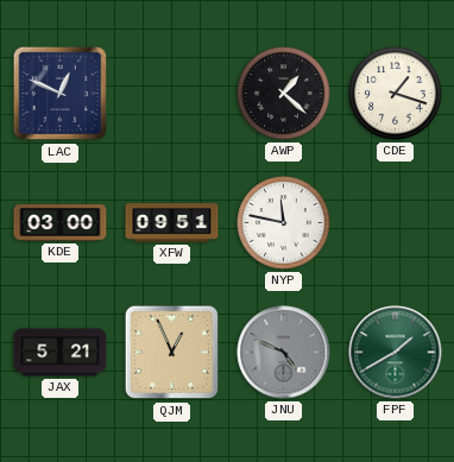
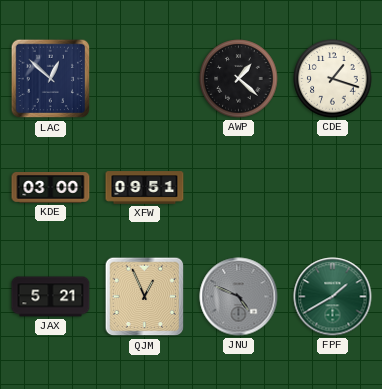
LAC: 12:49 -> 12:52
NYP: 11:47 -> none
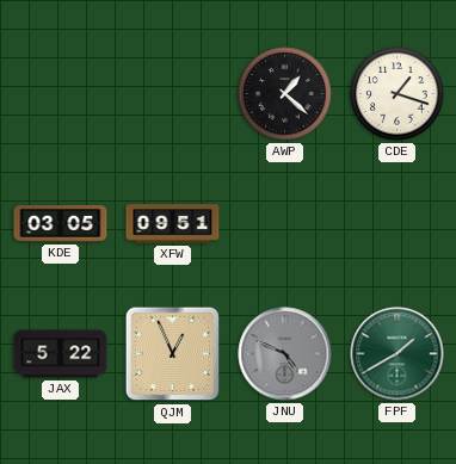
LAC: 12:52 -> none
KDE: 03:00 -> 03:05
JAX: 5:21 -> 5:22
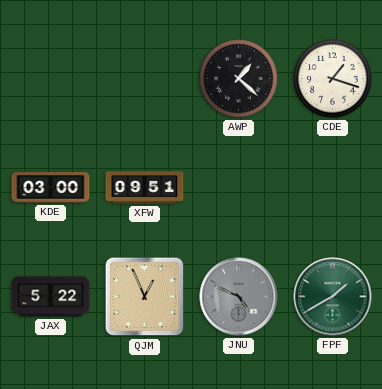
KDE: 03:05 -> 03:00
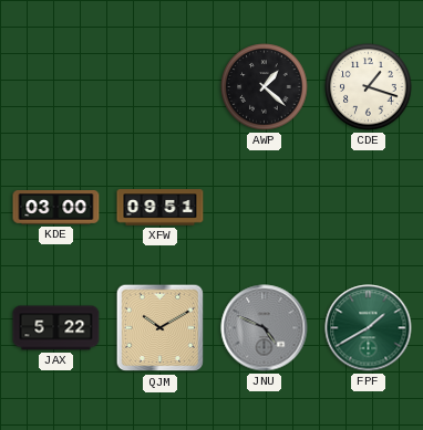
QJM: 12:56 -> 10:10
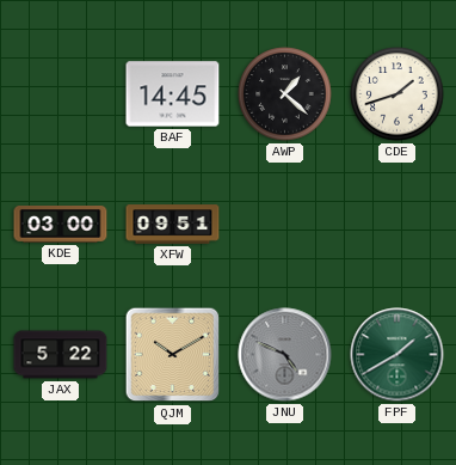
BAF: none -> 14:45
CDE: 1:18 -> 1:42
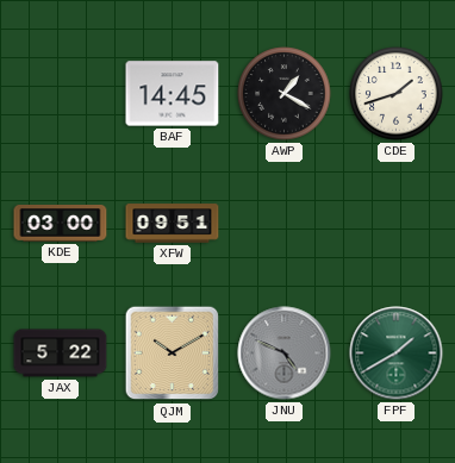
AWP: 1:22 -> 1:20
